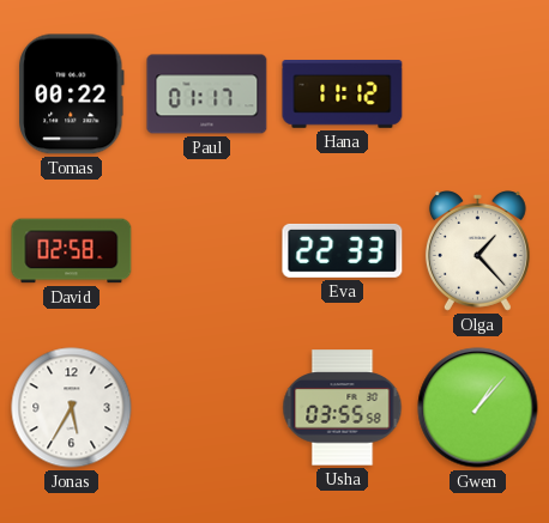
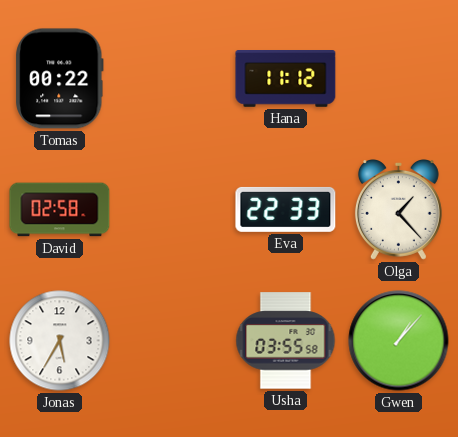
Paul: 01:17 -> none
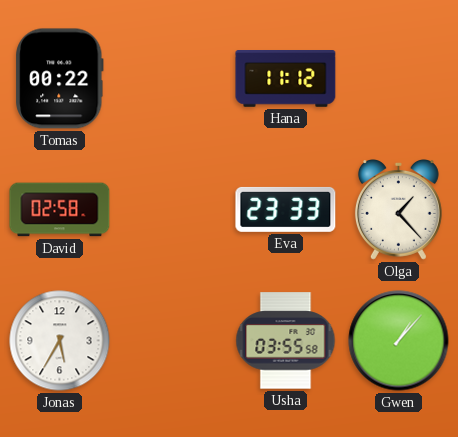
Eva: 22:33 -> 23:33
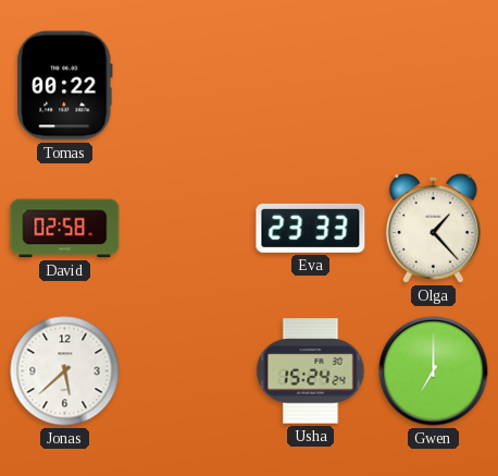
Hana: 11:12 -> none
Jonas: 5:35 -> 5:38
Usha: 03:55 -> 15:24
Gwen: 1:07 -> 7:00
